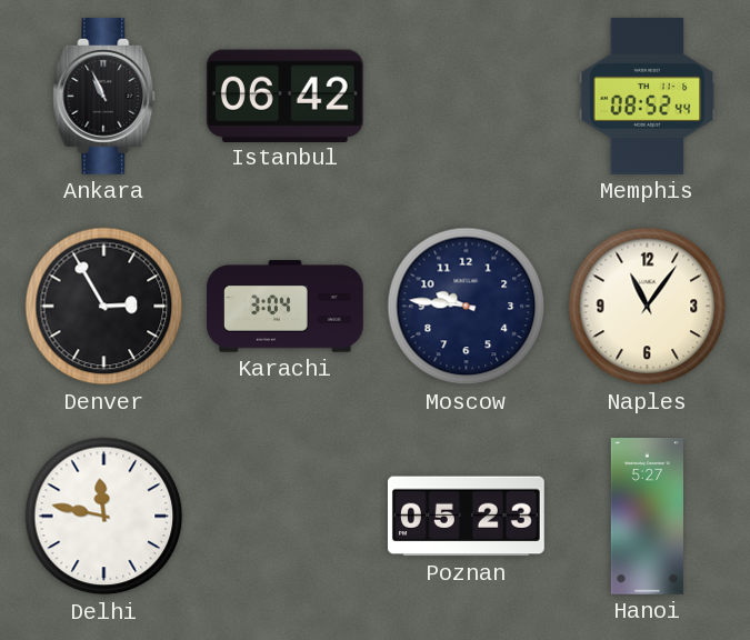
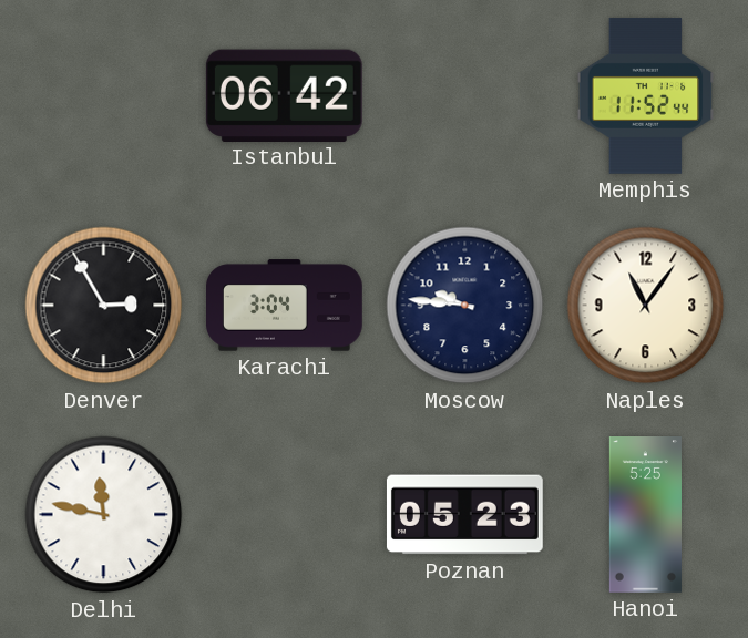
Ankara: 10:56 -> none
Memphis: 08:52 -> 11:52
Hanoi: 5:27 -> 5:25
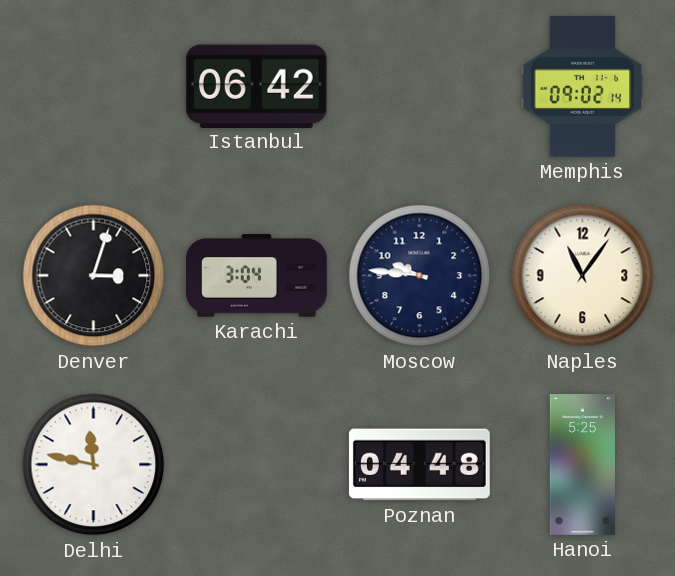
Memphis: 11:52 -> 09:02
Denver: 2:55 -> 3:03
Poznan: 05:23 -> 04:48
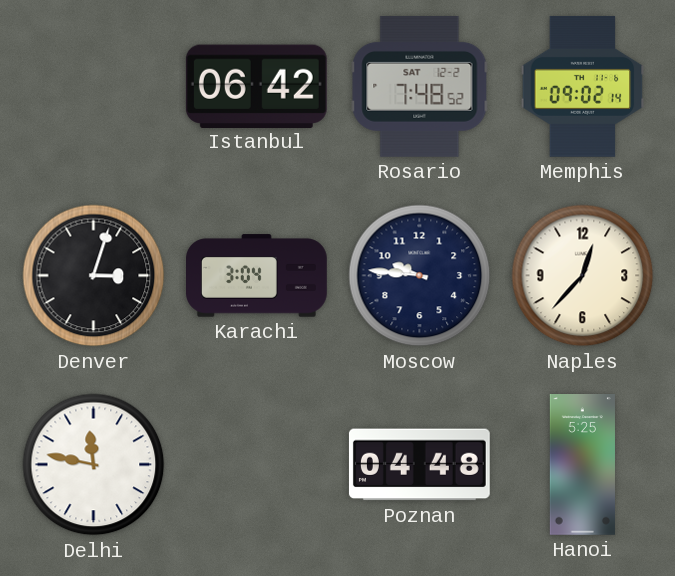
Rosario: none -> 7:48
Naples: 11:06 -> 12:37
